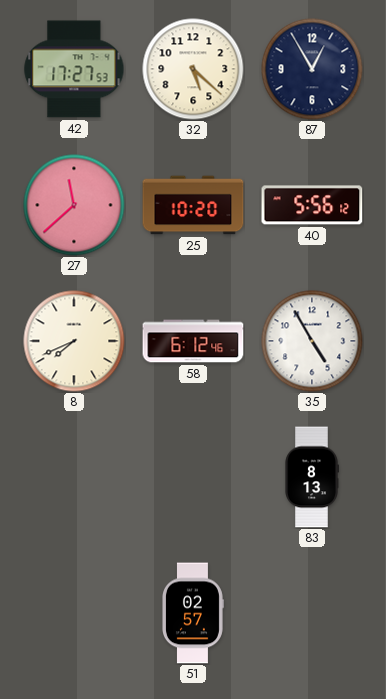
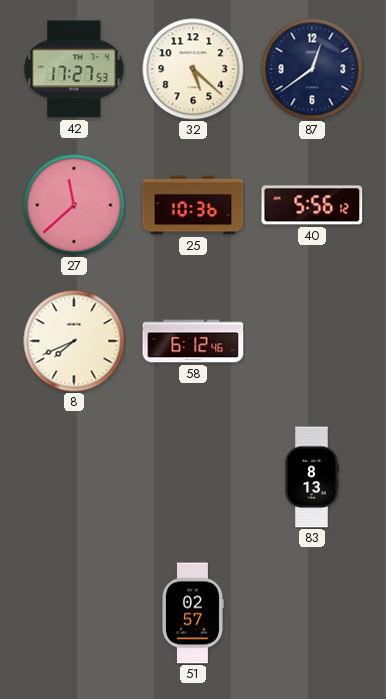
87: 12:55 -> 12:39
25: 10:20 -> 10:36
35: 4:55 -> none
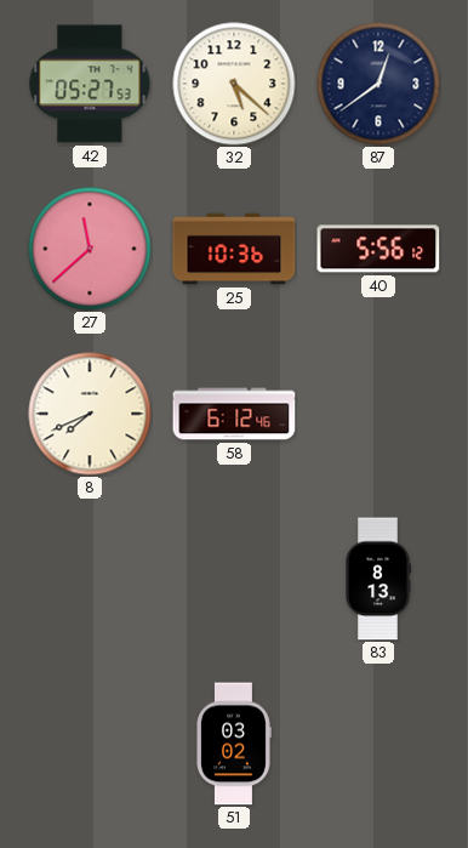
42: 17:27 -> 05:27
51: 02:57 -> 03:02
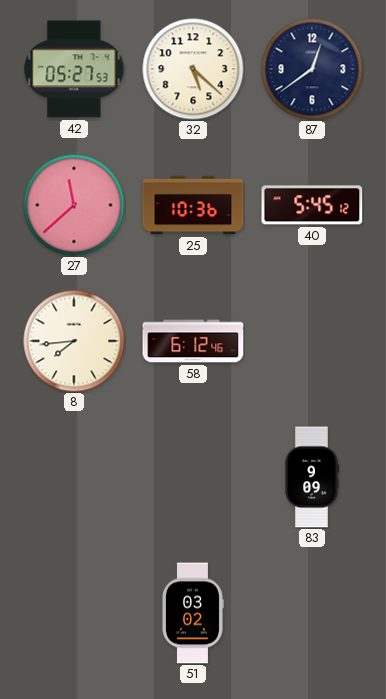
40: 5:56 -> 5:45
8: 7:41 -> 7:44
83: 8:13 -> 9:09
